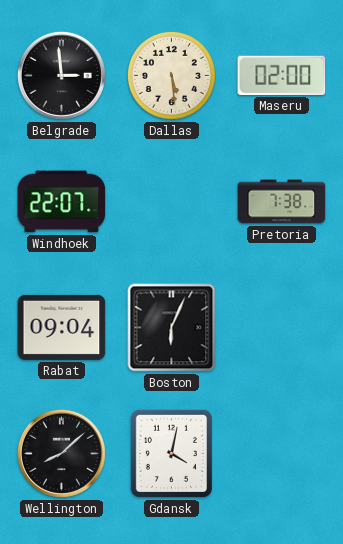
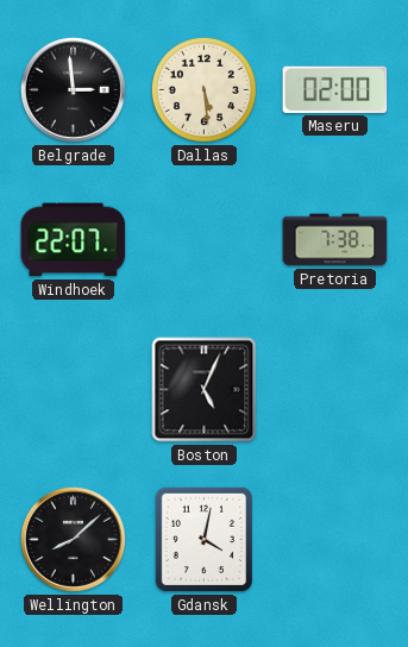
Rabat: 09:04 -> none
Boston: 6:04 -> 5:04
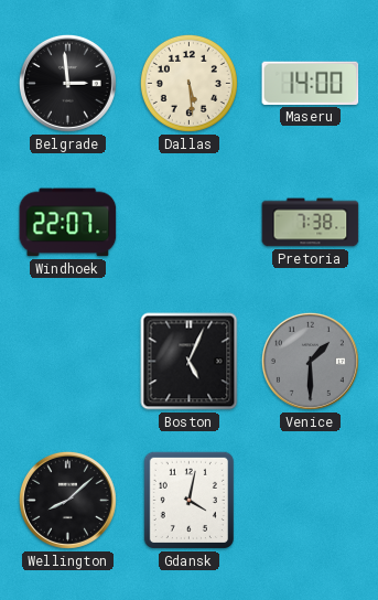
Maseru: 02:00 -> 14:00
Venice: none -> 1:30
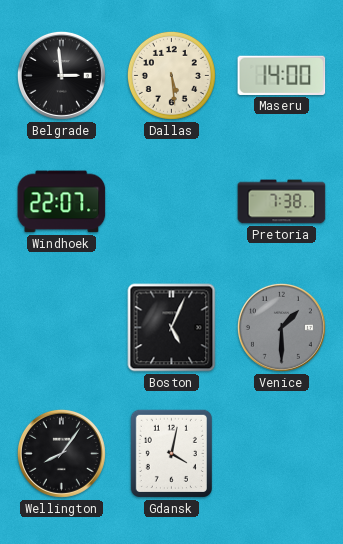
Wellington: 8:08 -> 8:06
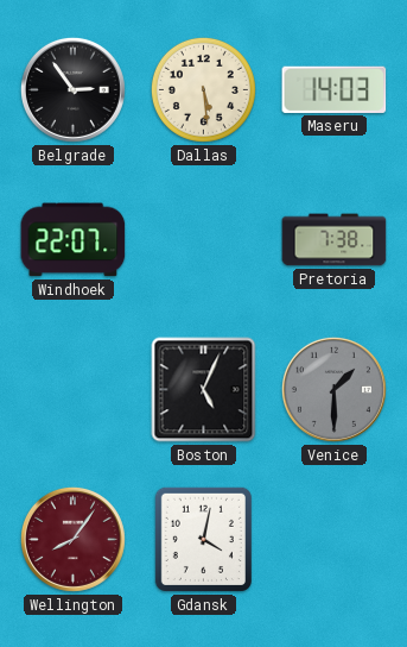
Belgrade: 2:59 -> 2:54
Maseru: 14:00 -> 14:03
Wellington dial: black -> burgundy
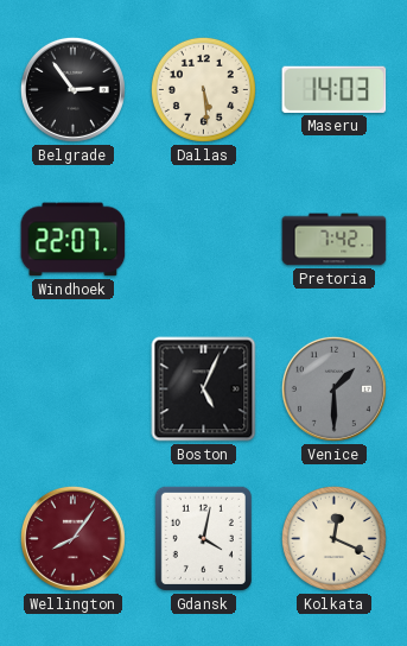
Pretoria: 7:38 -> 7:42
Kolkata: none -> 12:19
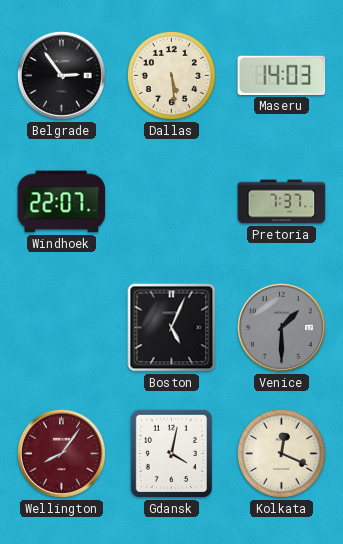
Pretoria: 7:42 -> 7:37
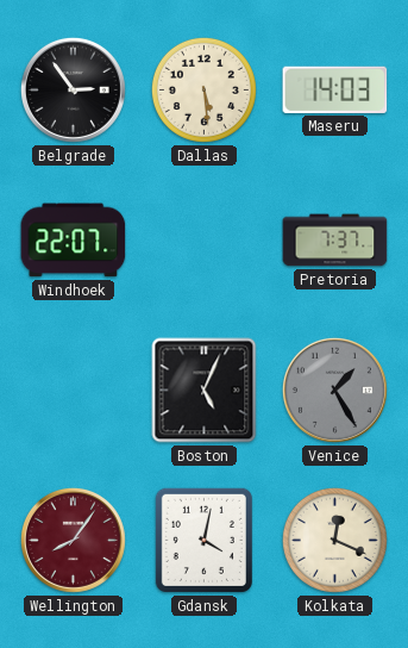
Venice: 1:30 -> 1:25
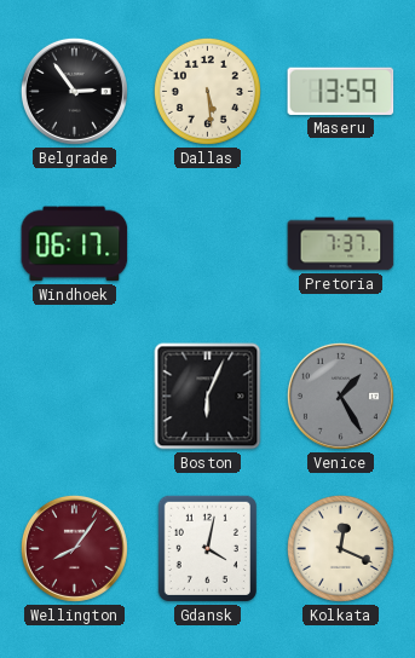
Maseru: 14:03 -> 13:59
Windhoek: 22:07 -> 06:17
Boston: 5:04 -> 6:04
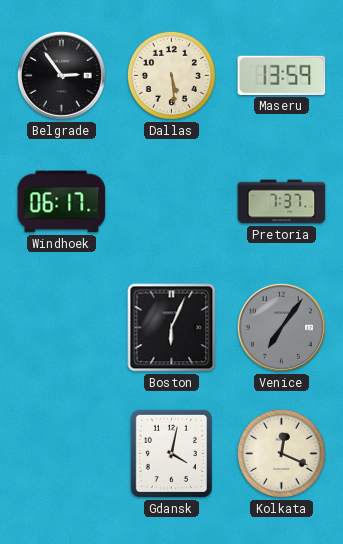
Venice: 1:25 -> 7:06
Wellington: 8:06 -> none
